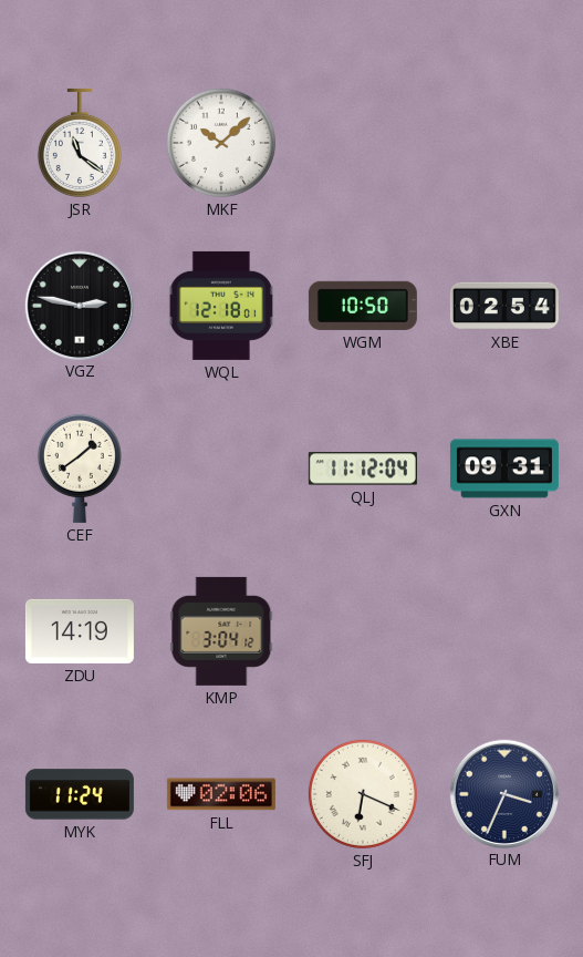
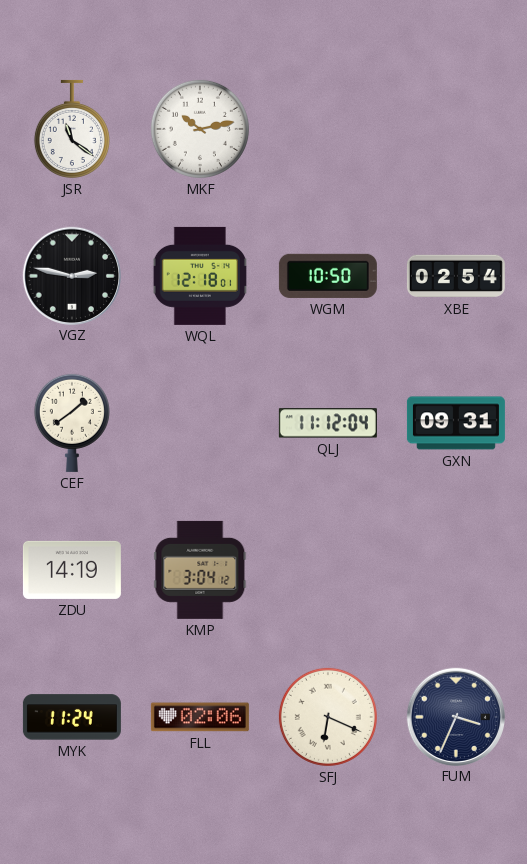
MKF: 10:08 -> 10:13
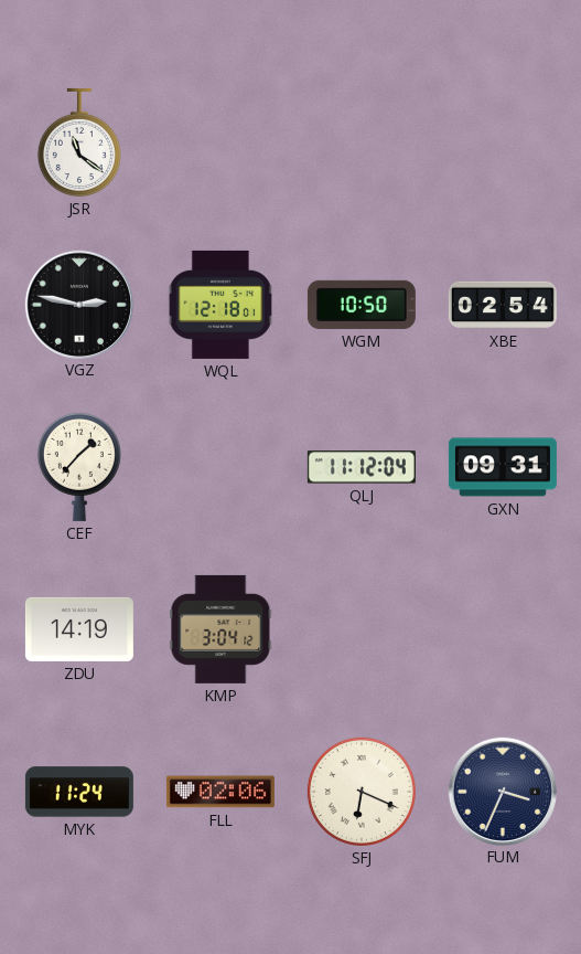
MKF: 10:13 -> none
CEF: 1:39 -> 1:37
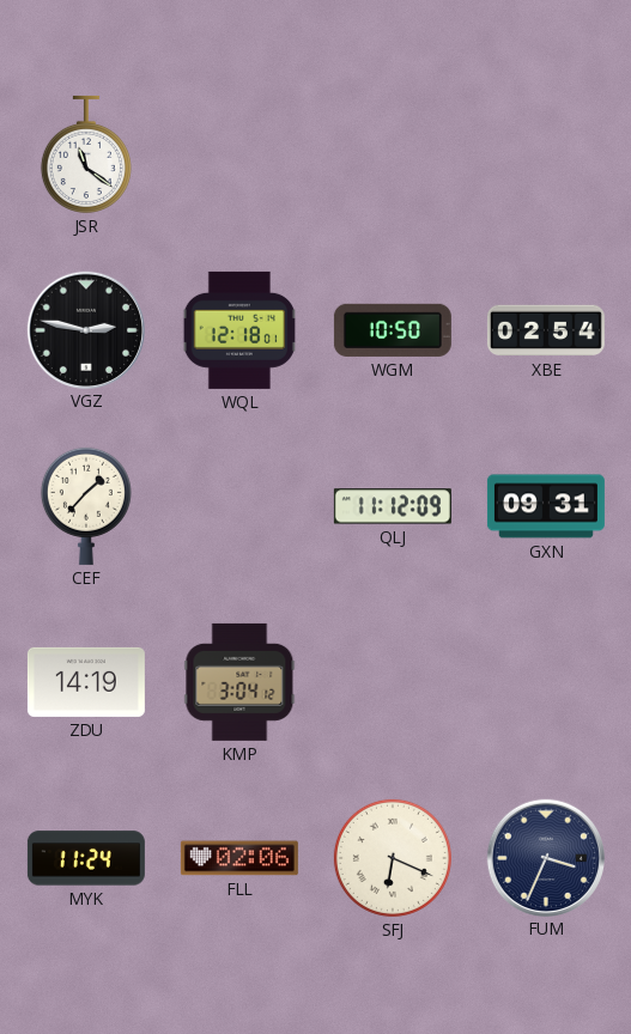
QLJ: 11:12:04 -> 11:12:09
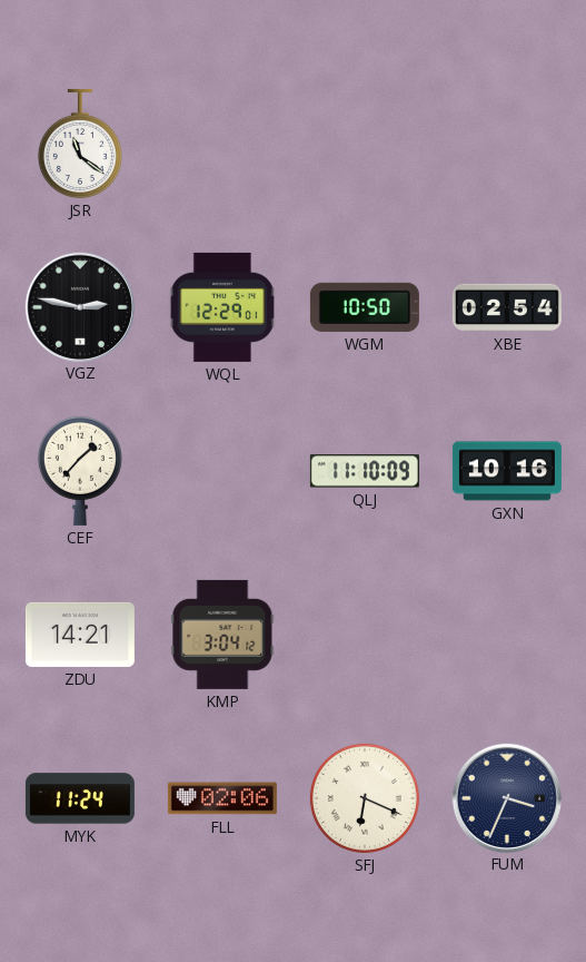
WQL: 12:18 -> 12:29
QLJ: 11:12 -> 11:10
GXN: 09:31 -> 10:16
ZDU: 14:19 -> 14:21
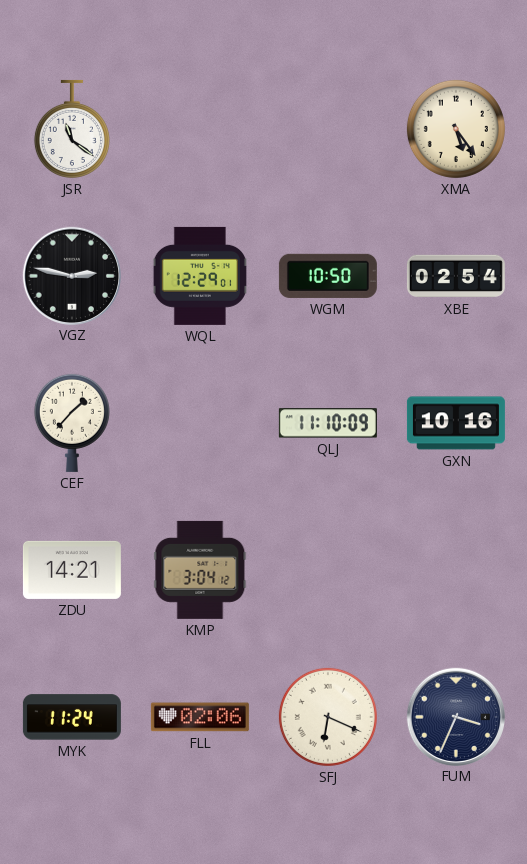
XMA: none -> 5:24
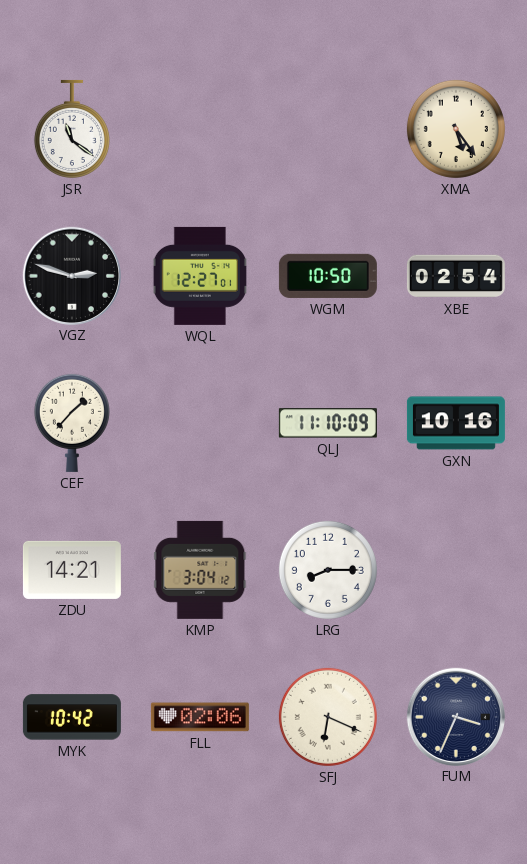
VGZ: 2:47 -> 2:48
WQL: 12:29 -> 12:27
LRG: none -> 8:15
MYK: 11:24 -> 10:42
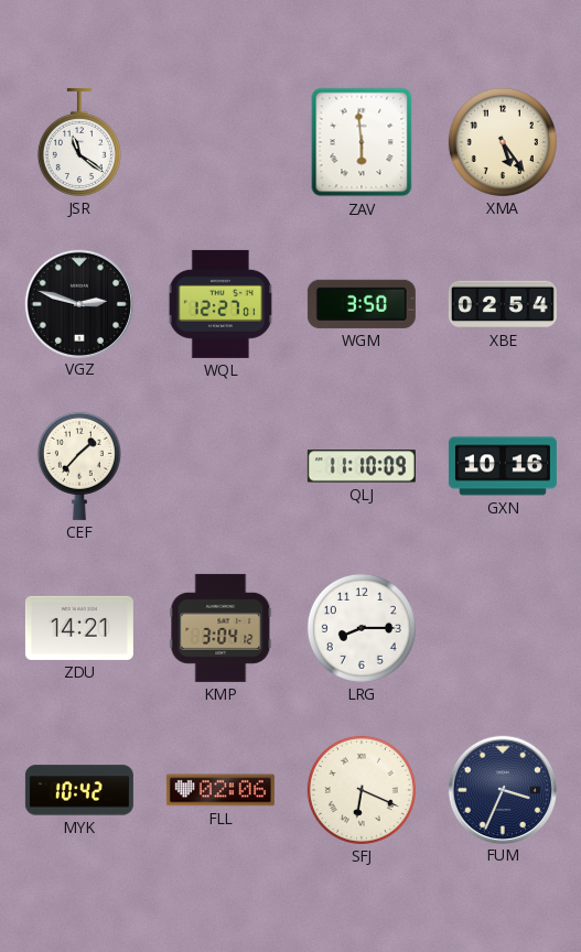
ZAV: none -> 5:59
WGM: 10:50 -> 3:50
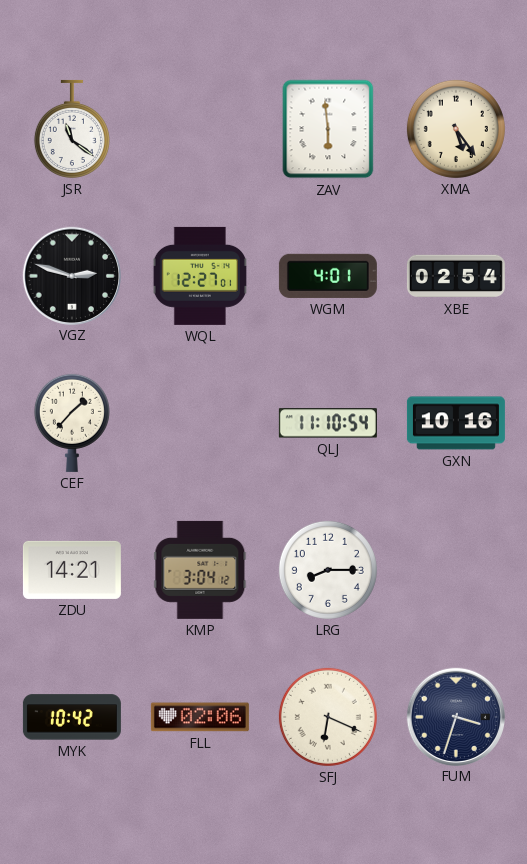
WGM: 3:50 -> 4:01
QLJ: 11:10:09 -> 11:10:54
FUM: 3:34 -> 3:33
